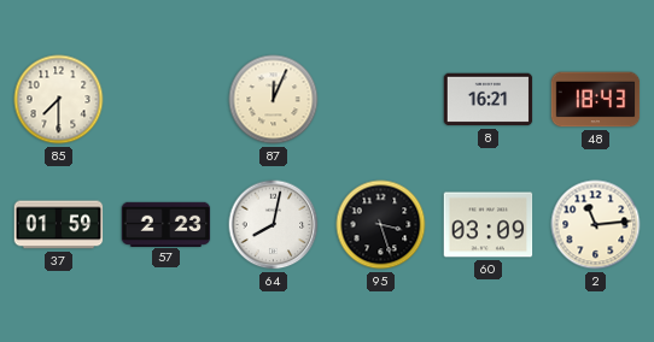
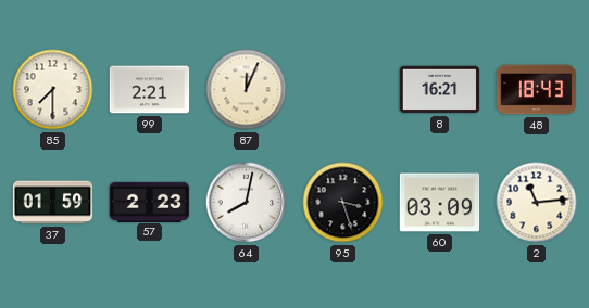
99: none -> 2:21
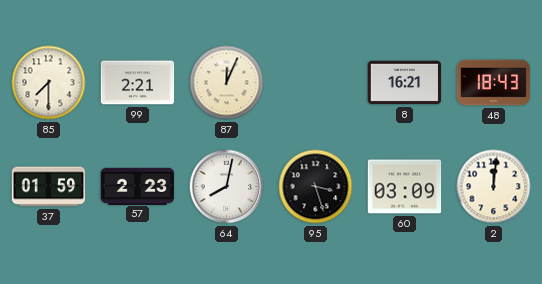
2: 11:14 -> 12:01
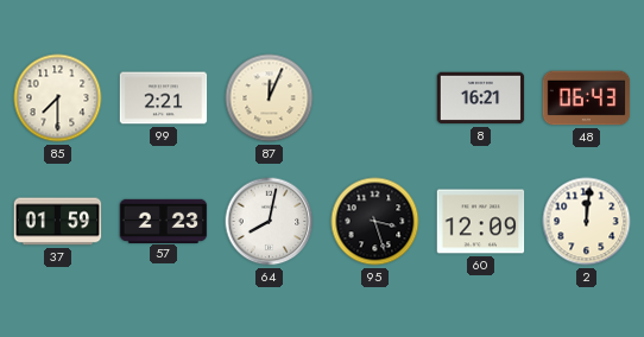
48: 18:43 -> 06:43
60: 03:09 -> 12:09
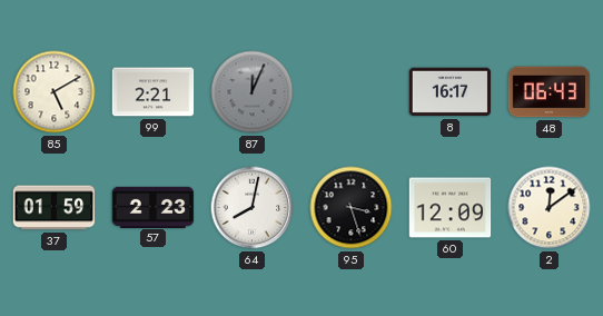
85: 7:30 -> 5:10
87 dial: cream -> grey
8: 16:21 -> 16:17
2: 12:01 -> 12:09
